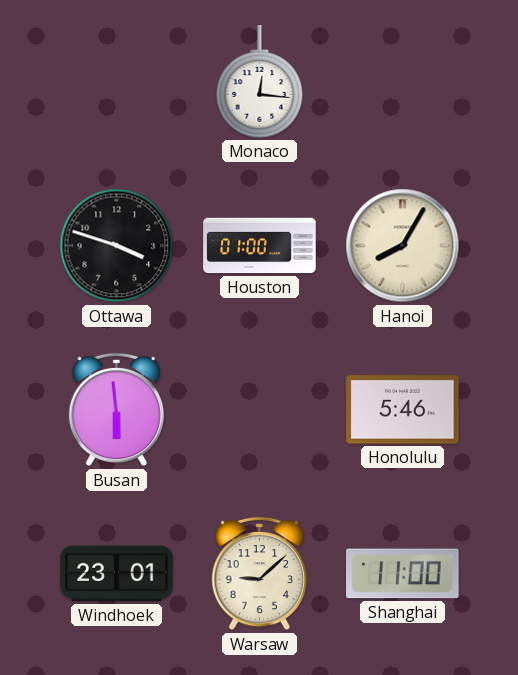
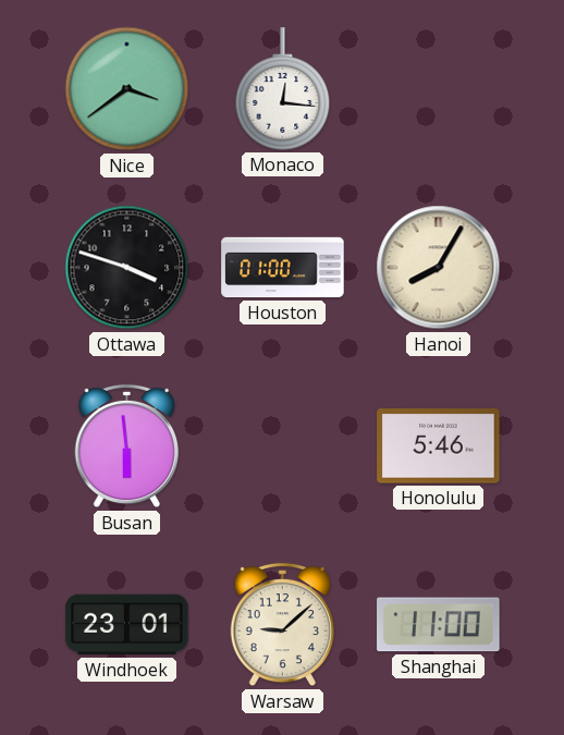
Nice: none -> 3:39
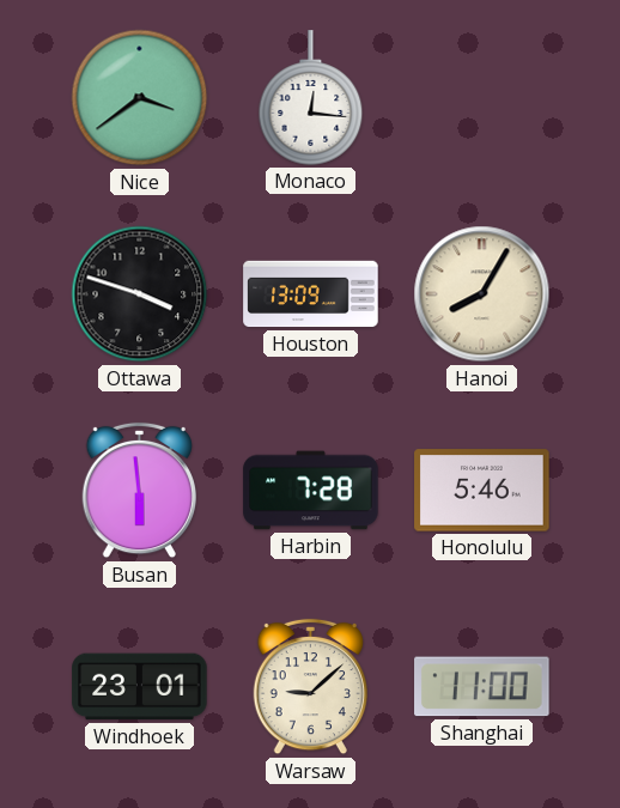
Houston: 01:00 -> 13:09
Harbin: none -> 7:28
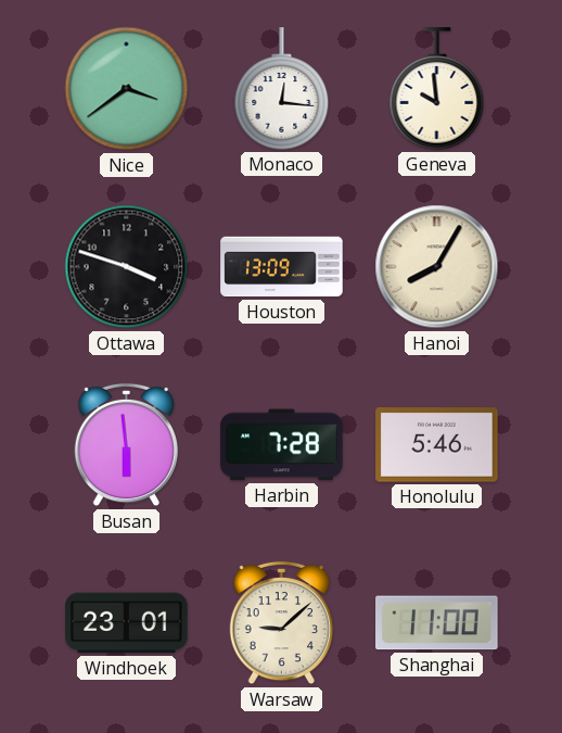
Geneva: none -> 9:59
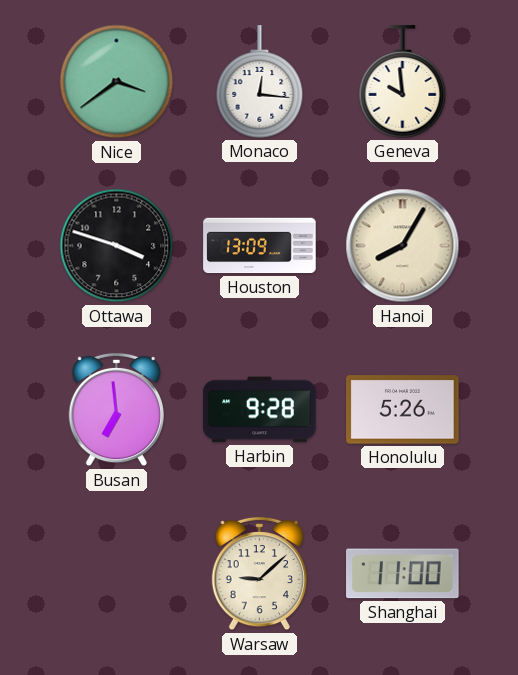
Busan: 5:59 -> 6:59
Harbin: 7:28 -> 9:28
Honolulu: 5:46 -> 5:26
Windhoek: 23:01 -> none
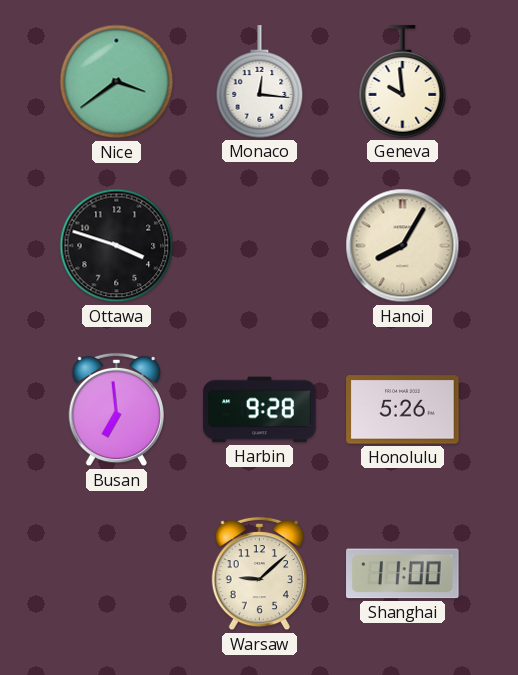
Houston: 13:09 -> none
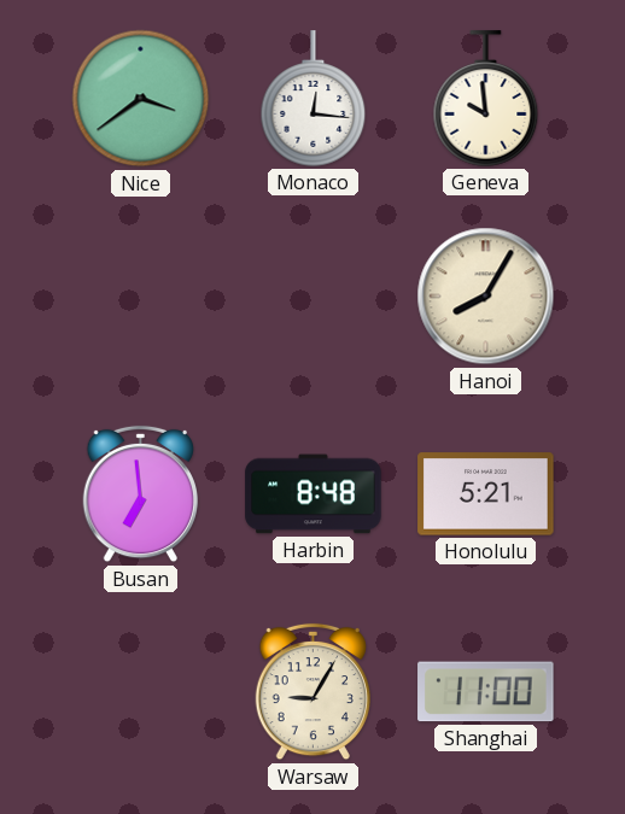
Ottawa: 3:48 -> none
Harbin: 9:28 -> 8:48
Honolulu: 5:26 -> 5:21
Warsaw: 9:08 -> 9:05
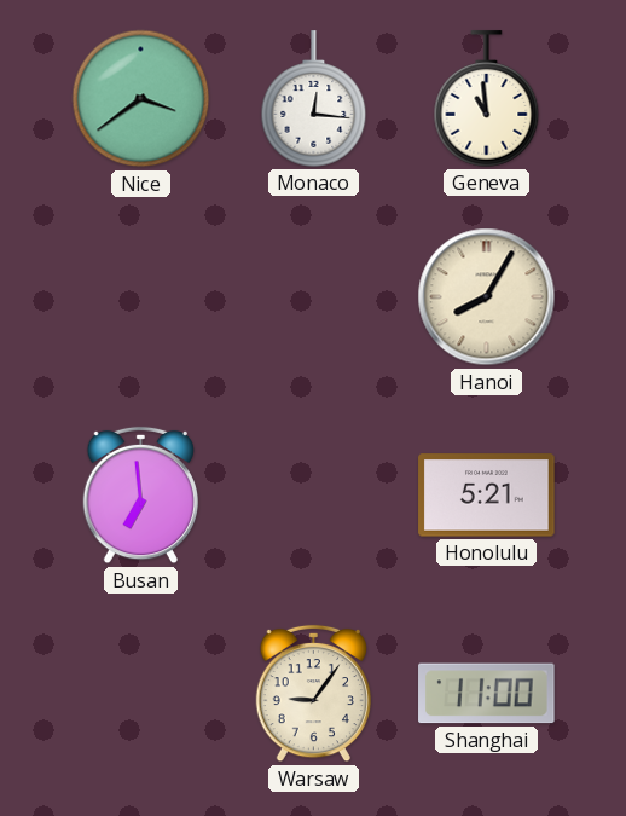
Geneva: 9:59 -> 10:59
Harbin: 8:48 -> none
Warsaw: 9:05 -> 9:06
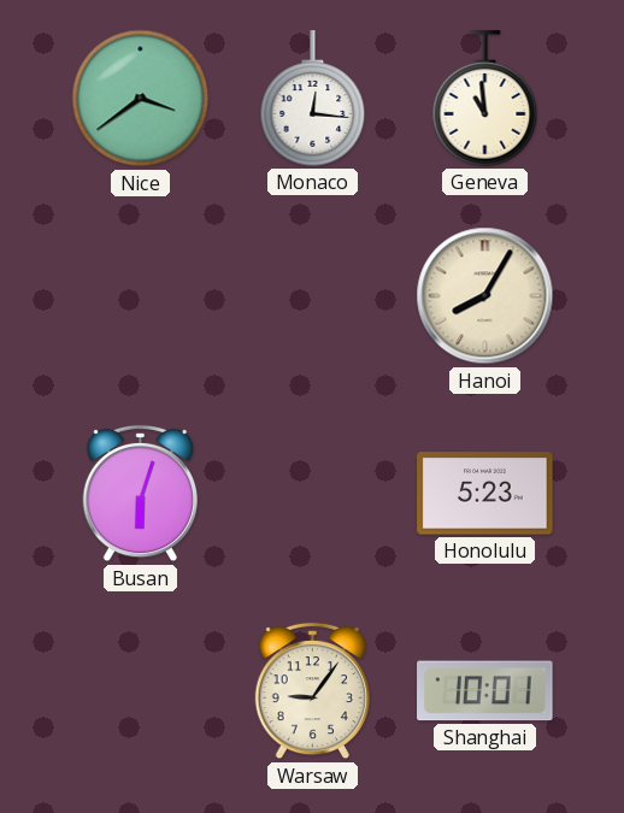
Busan: 6:59 -> 6:03
Honolulu: 5:21 -> 5:23
Shanghai: 11:00 -> 10:01
